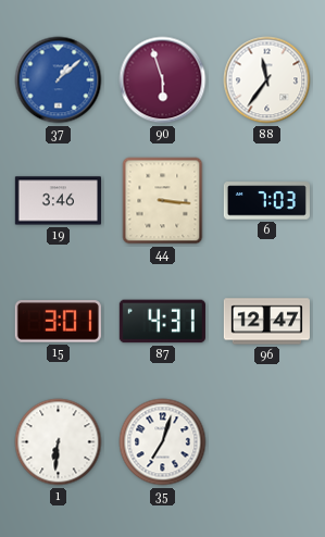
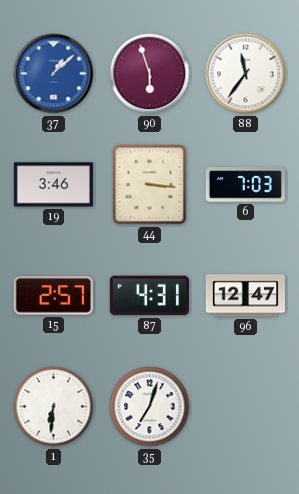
15: 3:01 -> 2:57
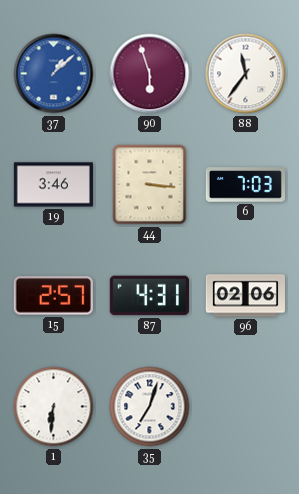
96: 12:47 -> 02:06
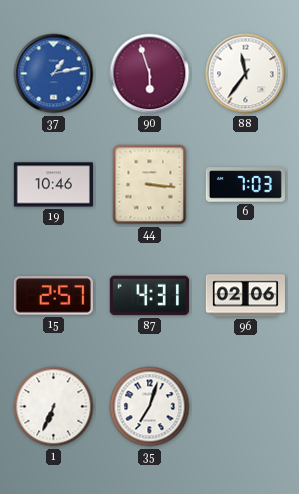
37: 1:08 -> 1:13
19: 3:46 -> 10:46
1: 6:31 -> 6:34
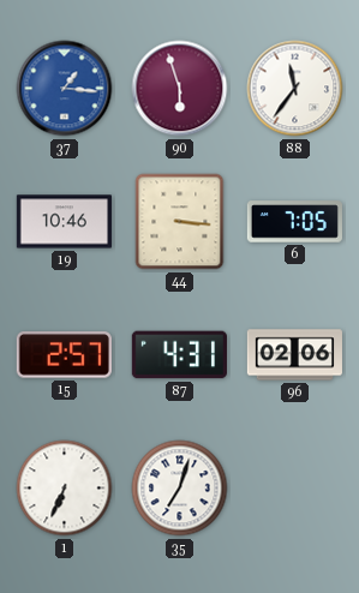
37: 1:13 -> 1:16
6: 7:03 -> 7:05
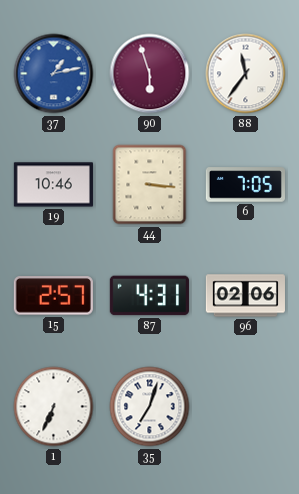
37: 1:16 -> 1:13
